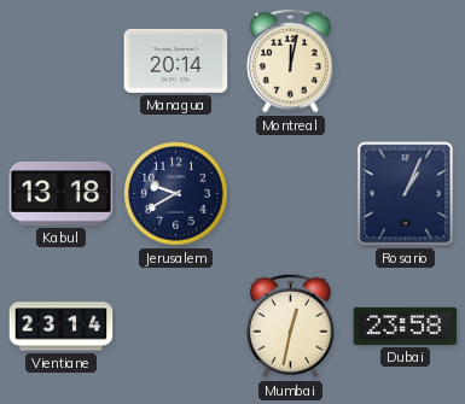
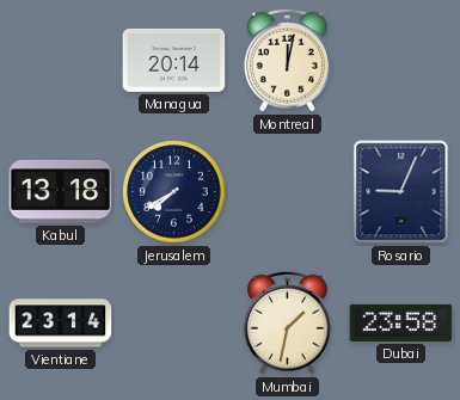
Jerusalem: 9:40 -> 7:40
Rosario: 1:04 -> 9:04
Mumbai: 12:32 -> 1:32
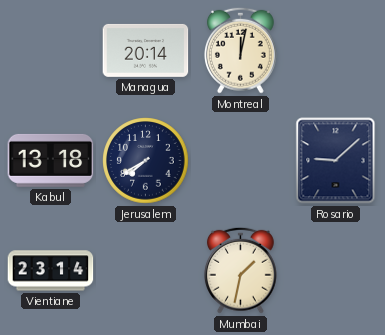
Rosario: 9:04 -> 9:08
Dubai: 23:58 -> none
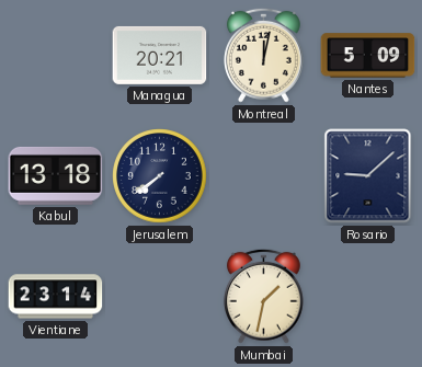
Managua: 20:14 -> 20:21
Nantes: none -> 5:09
Jerusalem: 7:40 -> 7:39
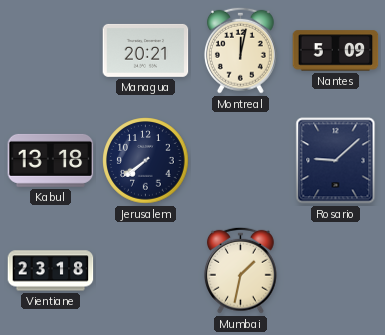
Vientiane: 23:14 -> 23:18
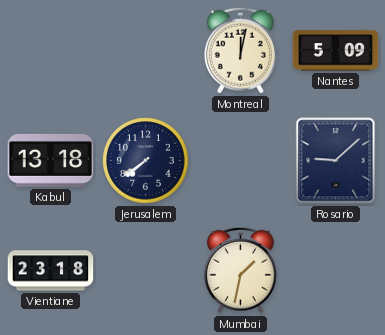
Managua: 20:21 -> none
